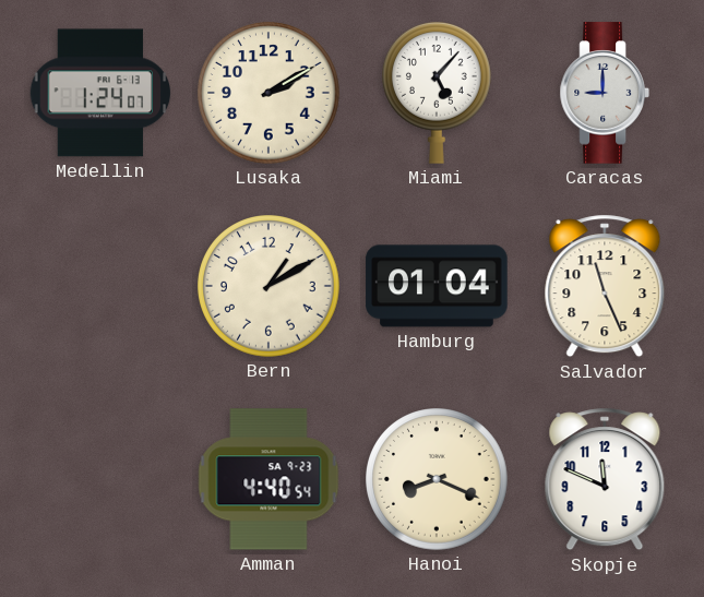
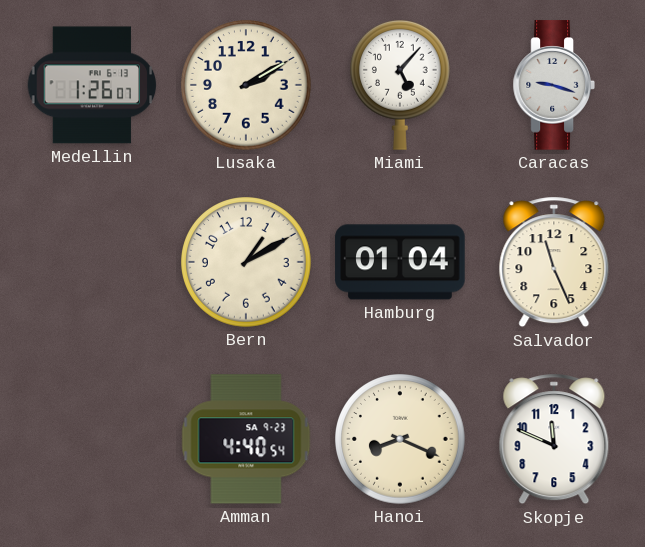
Medellin: 1:24 -> 1:26
Caracas: 9:00 -> 9:18
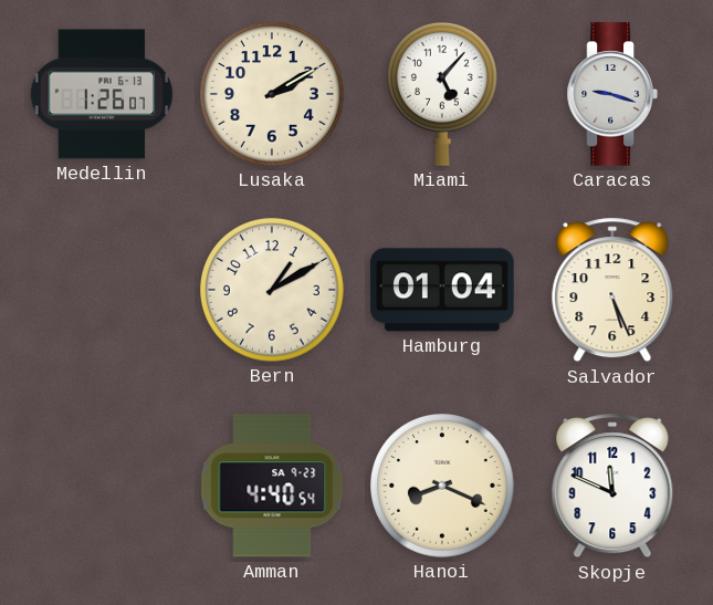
Salvador: 11:26 -> 5:26
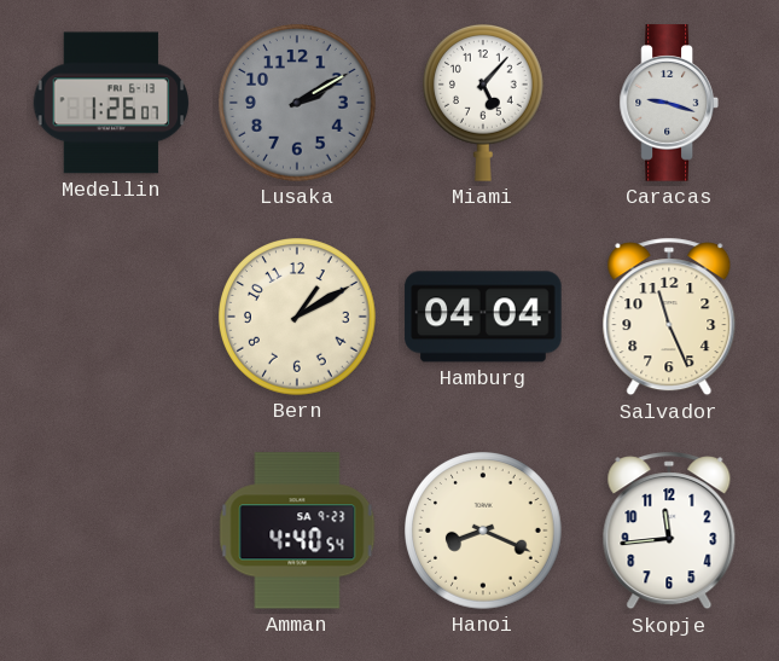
Lusaka dial: cream -> grey
Hamburg: 01:04 -> 04:04
Salvador: 5:26 -> 11:26
Skopje: 11:49 -> 11:44
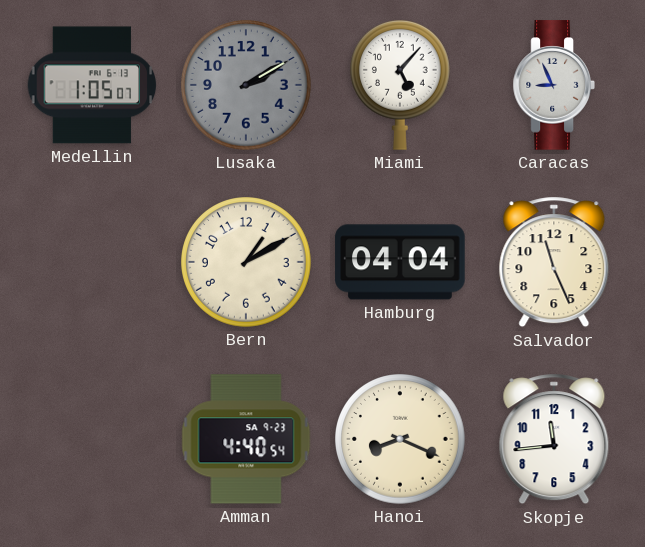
Medellin: 1:26 -> 1:05
Caracas: 9:18 -> 8:56
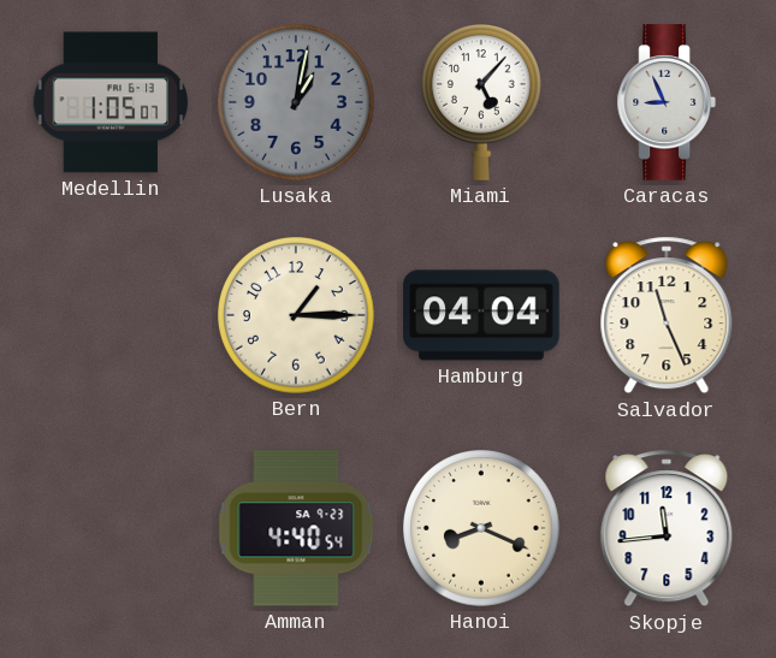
Lusaka: 2:10 -> 1:02
Bern: 1:10 -> 1:15
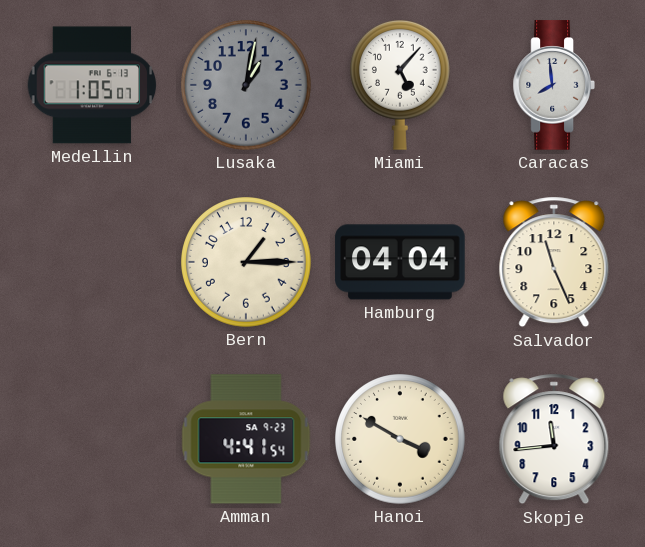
Caracas: 8:56 -> 7:59
Amman: 4:40 -> 4:41
Hanoi: 8:19 -> 3:50
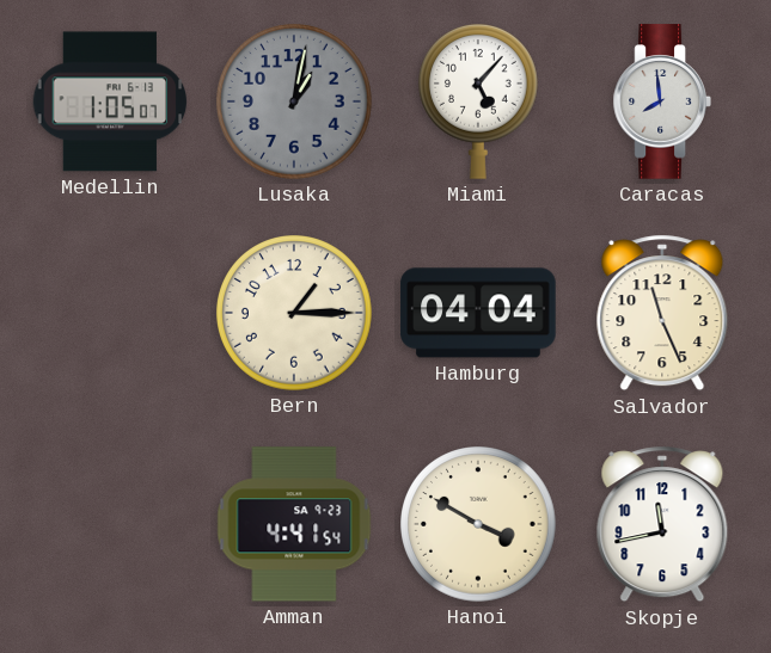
Skopje: 11:44 -> 11:43
